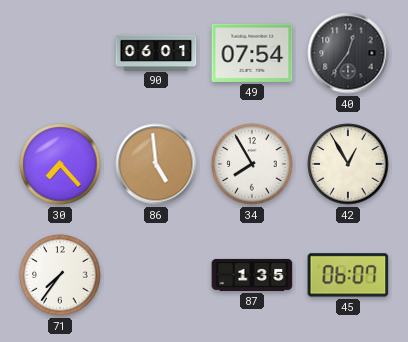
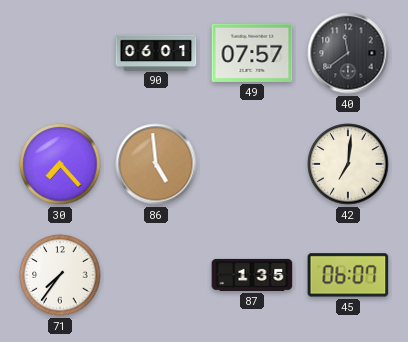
49: 07:54 -> 07:57
40: 12:36 -> 11:39
34: 7:55 -> none
42: 12:55 -> 7:01
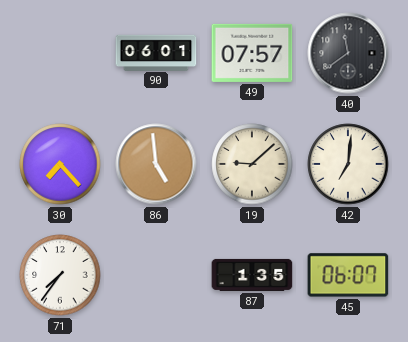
19: none -> 9:08
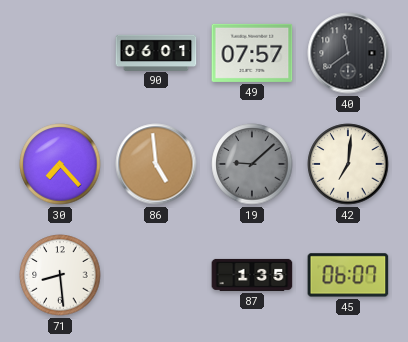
19 dial: cream -> grey
71: 7:36 -> 8:29
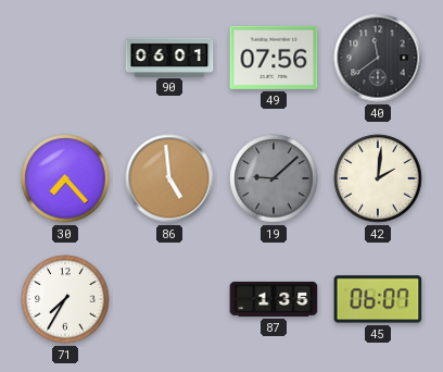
49: 07:57 -> 07:56
42: 7:01 -> 2:01
71: 8:29 -> 7:35
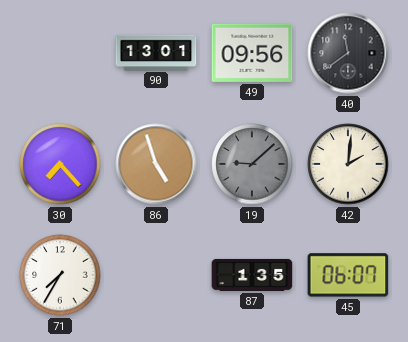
90: 06:01 -> 13:01
49: 07:56 -> 09:56
86: 4:59 -> 4:57
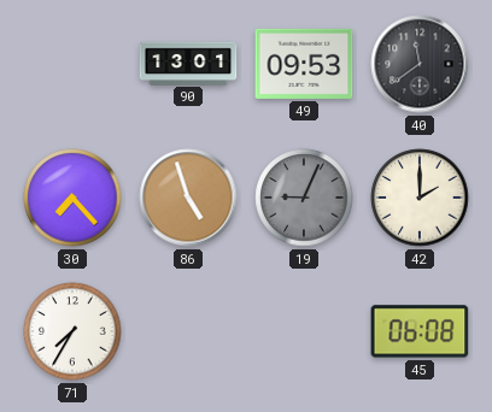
49: 09:56 -> 09:53
19: 9:08 -> 9:04
42: 2:01 -> 2:00
87: 1:35 -> none
45: 06:07 -> 06:08
